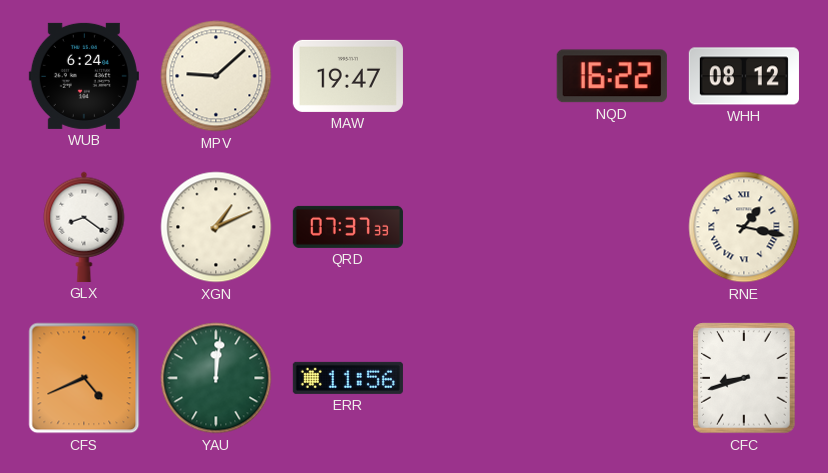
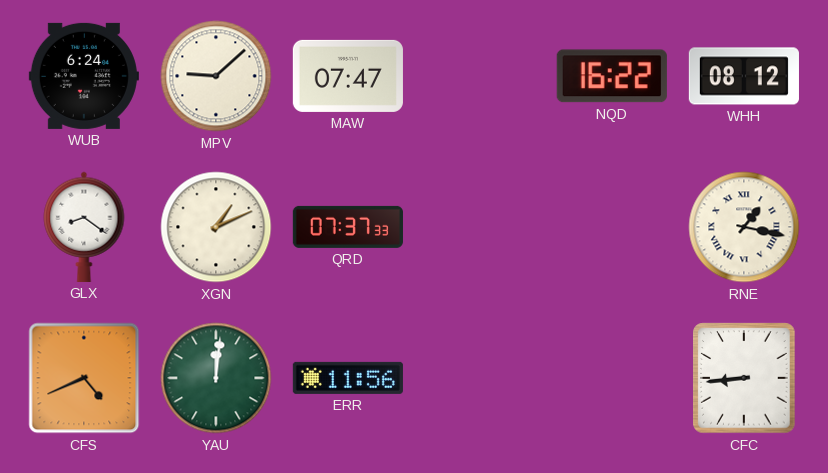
MAW: 19:47 -> 07:47
CFC: 8:42 -> 8:44
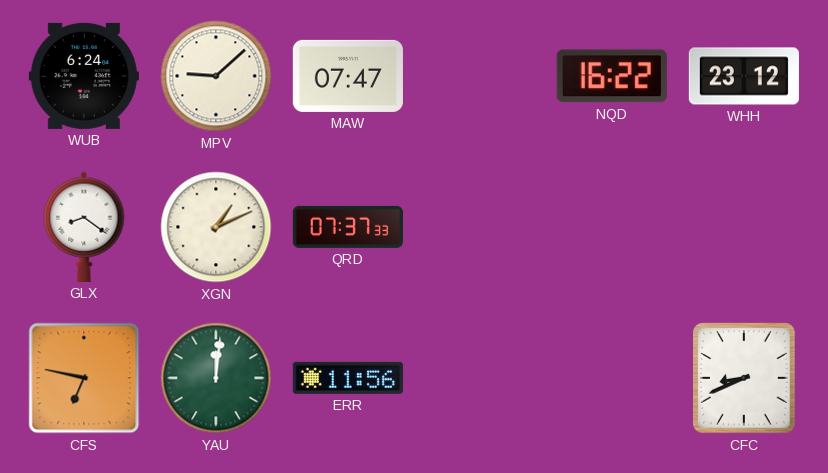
WHH: 08:12 -> 23:12
RNE: 1:17 -> none
CFS: 4:41 -> 6:47
CFC: 8:44 -> 8:41
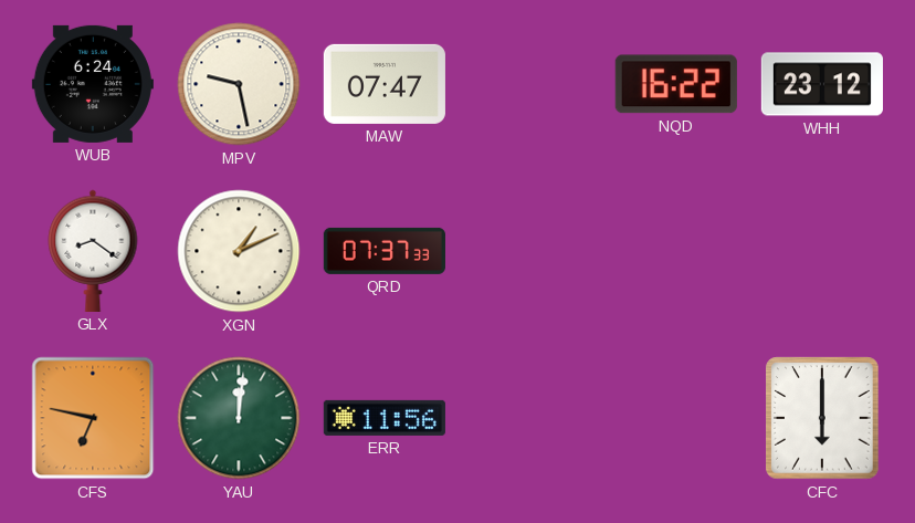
MPV: 9:08 -> 9:28
CFC: 8:41 -> 6:00
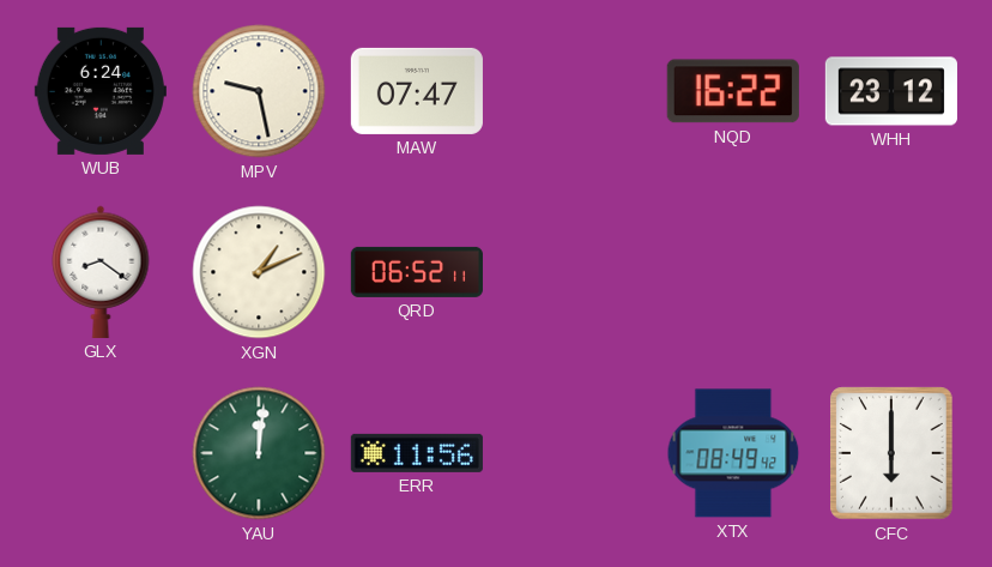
QRD: 07:37 -> 06:52
CFS: 6:47 -> none
XTX: none -> 08:49
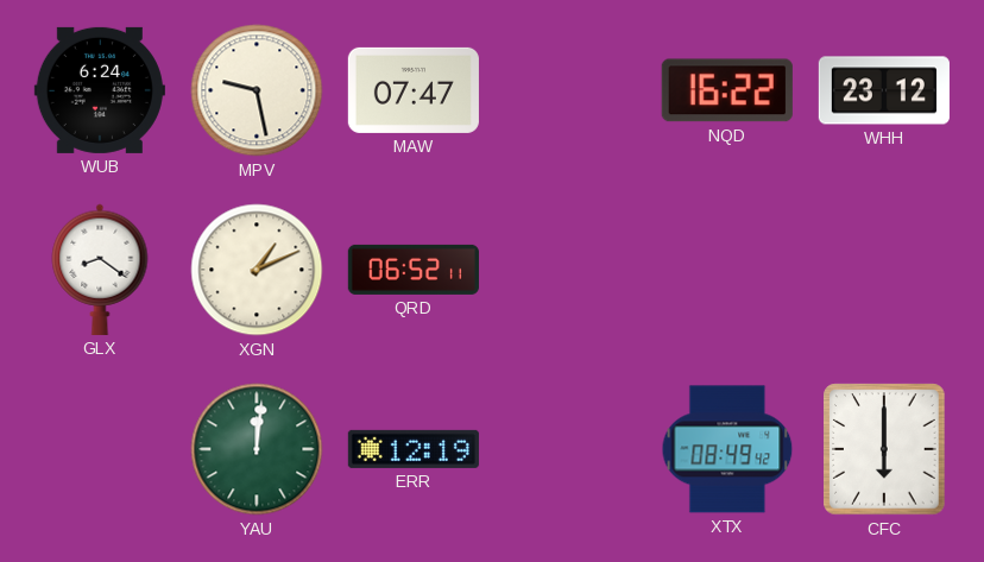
ERR: 11:56 -> 12:19
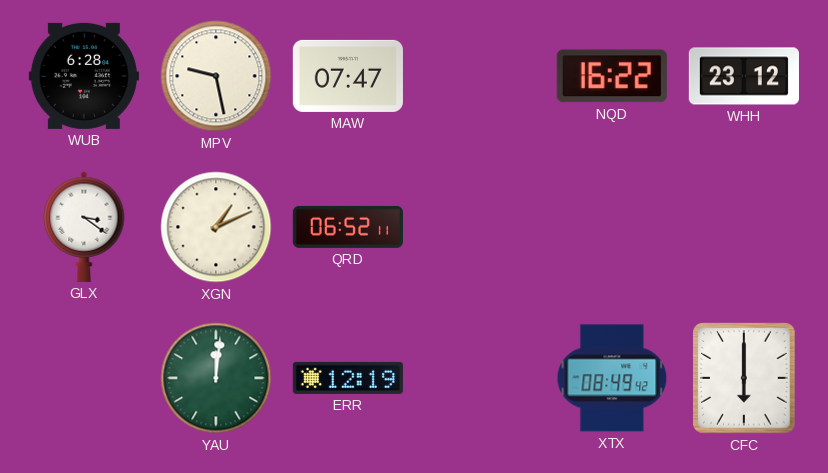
WUB: 6:24 -> 6:28
GLX: 8:21 -> 3:21
